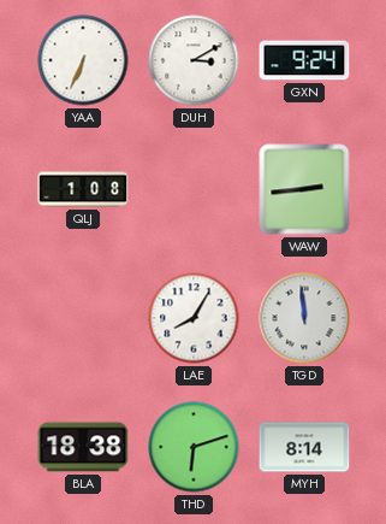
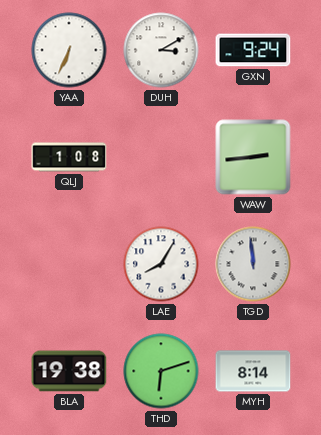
BLA: 18:38 -> 19:38
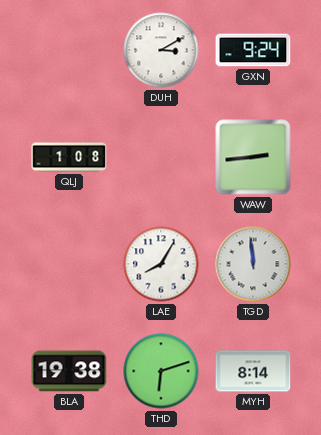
YAA: 6:34 -> none
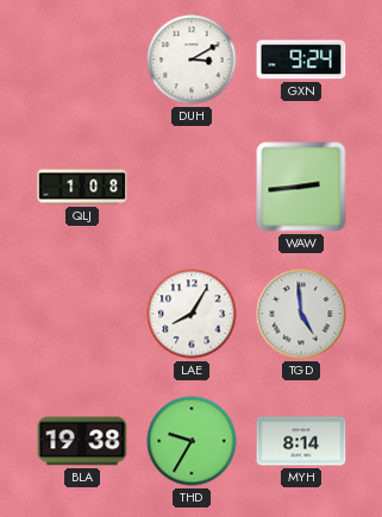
TGD: 11:59 -> 4:59
THD: 6:12 -> 9:35
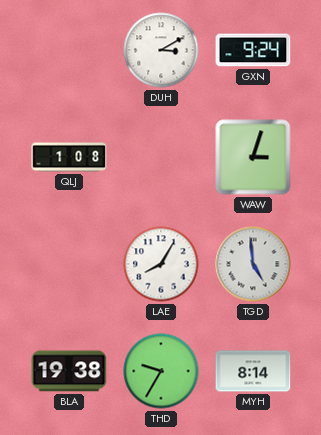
WAW: 2:44 -> 3:03
